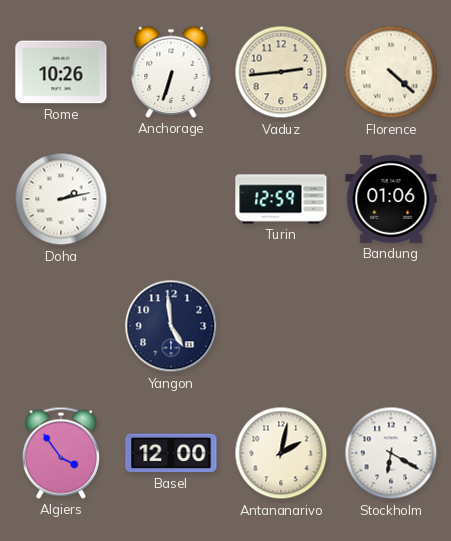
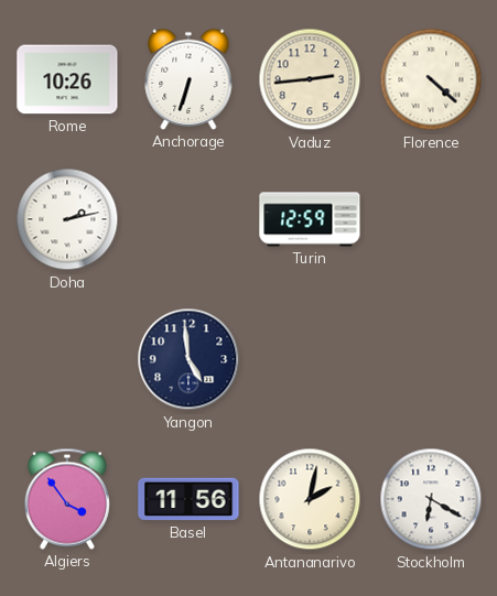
Bandung: 01:06 -> none
Basel: 12:00 -> 11:56
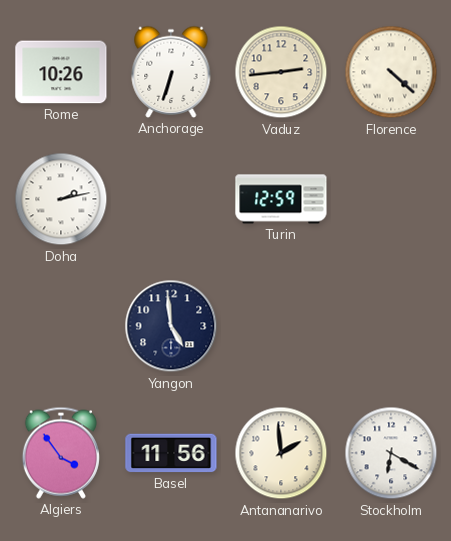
Antananarivo: 2:02 -> 1:59
